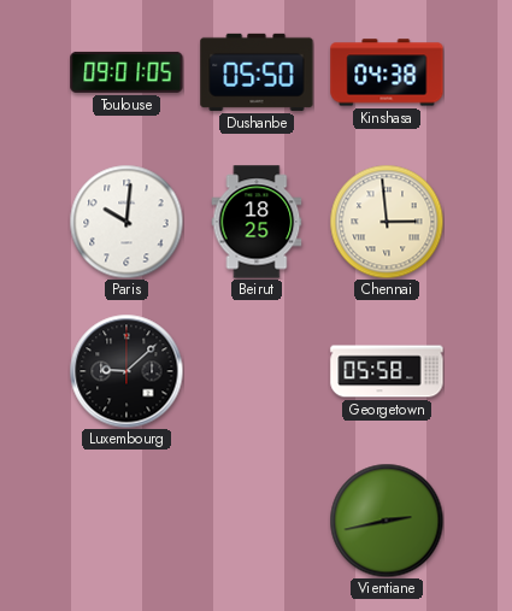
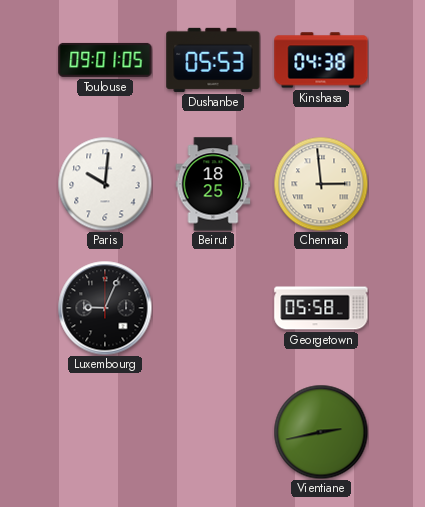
Dushanbe: 05:50 -> 05:53
Luxembourg: 9:08 -> 9:04
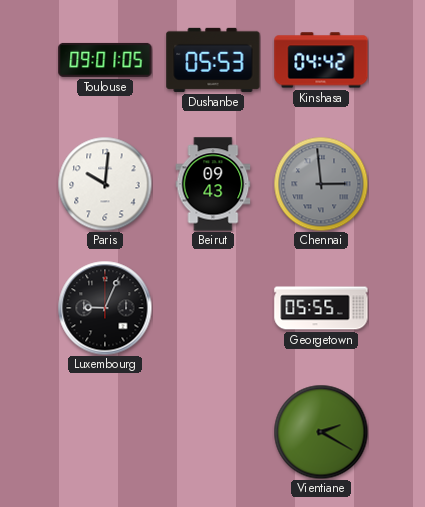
Kinshasa: 04:38 -> 04:42
Beirut: 18:25 -> 09:43
Chennai dial: cream -> grey
Georgetown: 05:58 -> 05:55
Vientiane: 2:43 -> 2:20
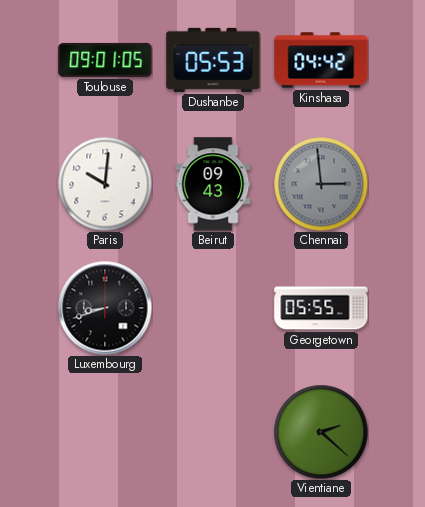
Luxembourg: 9:04 -> 8:42
Vientiane: 2:20 -> 2:22
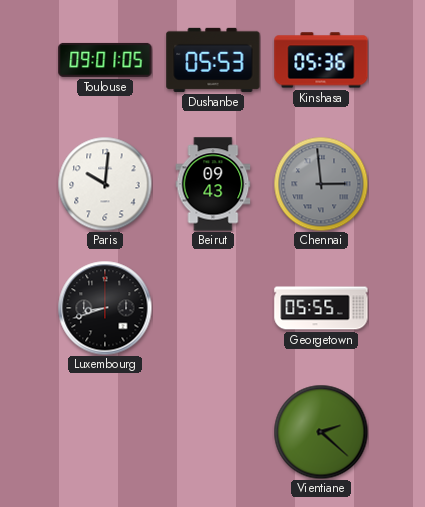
Kinshasa: 04:42 -> 05:36
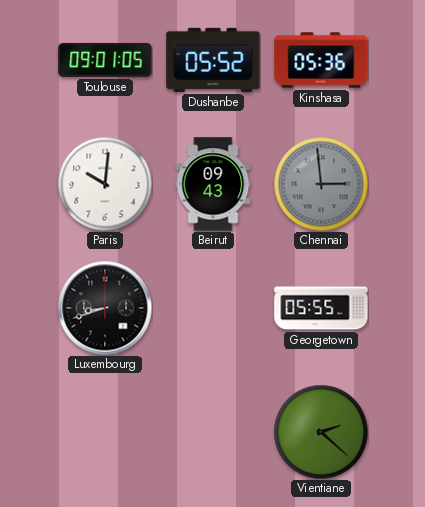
Dushanbe: 05:53 -> 05:52
